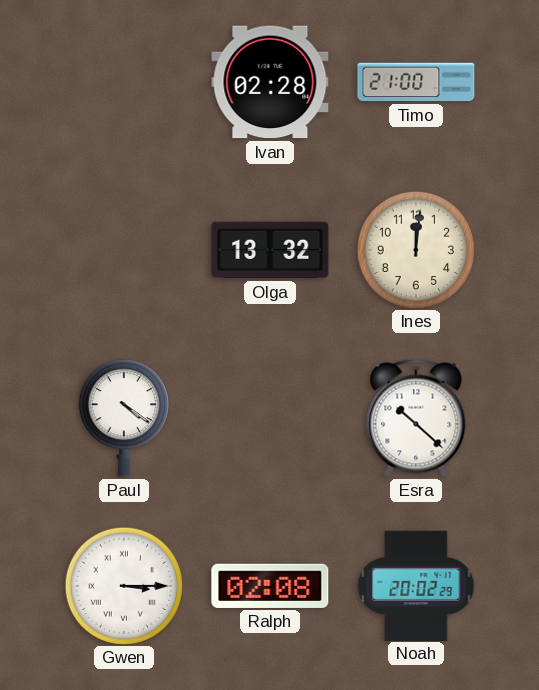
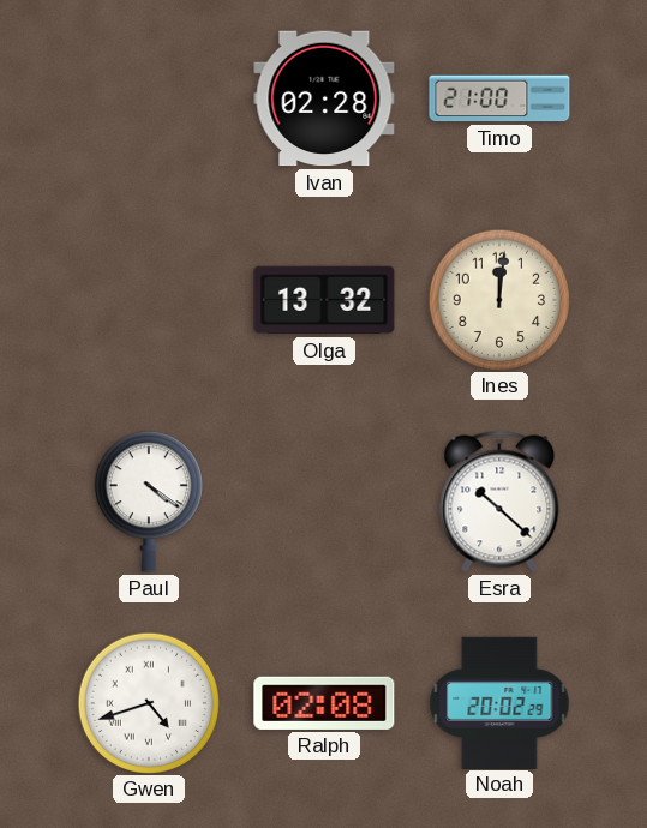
Gwen: 3:15 -> 4:42
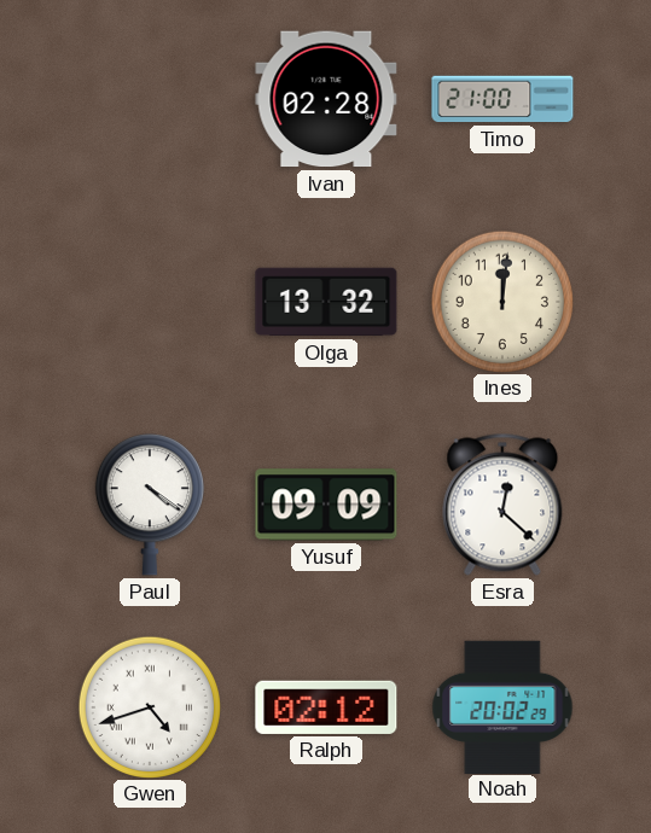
Yusuf: none -> 09:09
Esra: 10:22 -> 12:22
Ralph: 02:08 -> 02:12
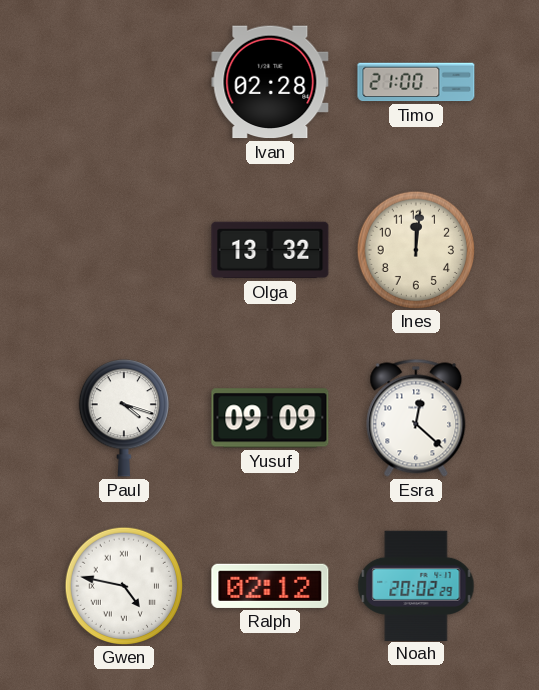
Paul: 4:21 -> 4:18
Gwen: 4:42 -> 4:47
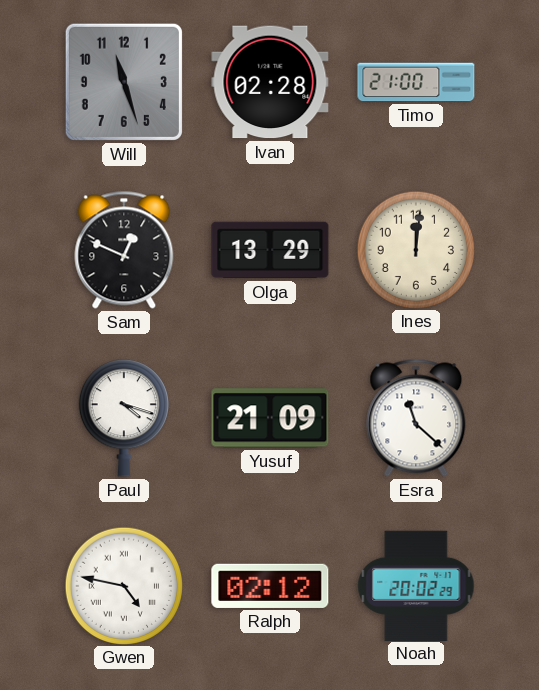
Will: none -> 11:27
Sam: none -> 12:49
Olga: 13:32 -> 13:29
Yusuf: 09:09 -> 21:09
Esra: 12:22 -> 11:22
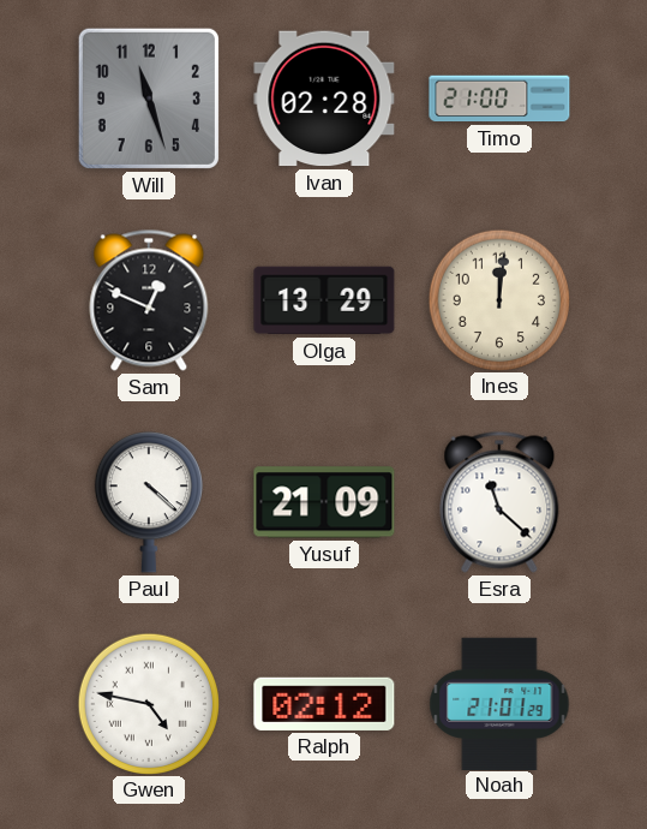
Paul: 4:18 -> 4:22
Noah: 20:02 -> 21:01
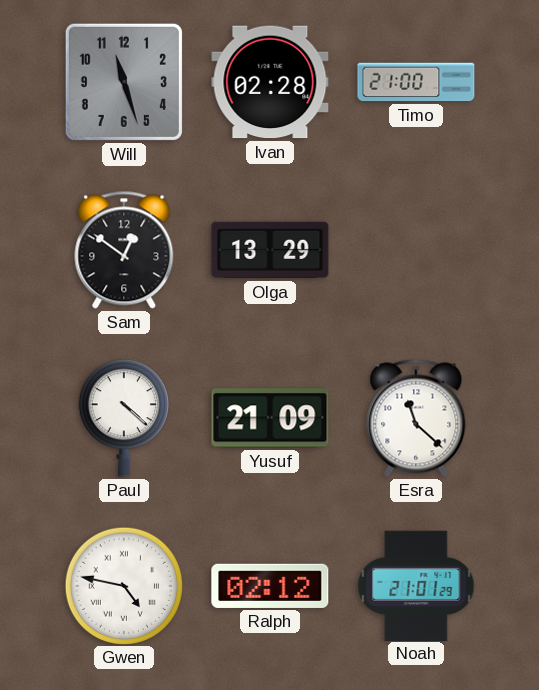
Sam: 12:49 -> 12:51
Ines: 12:01 -> none
